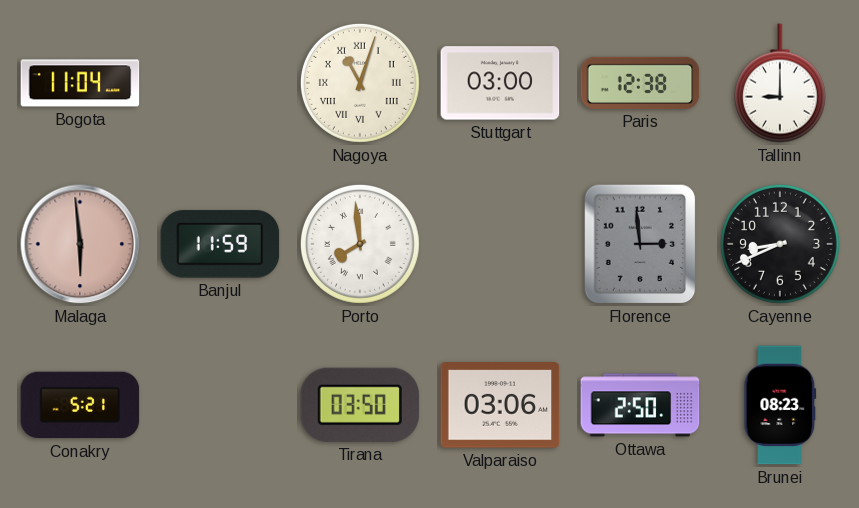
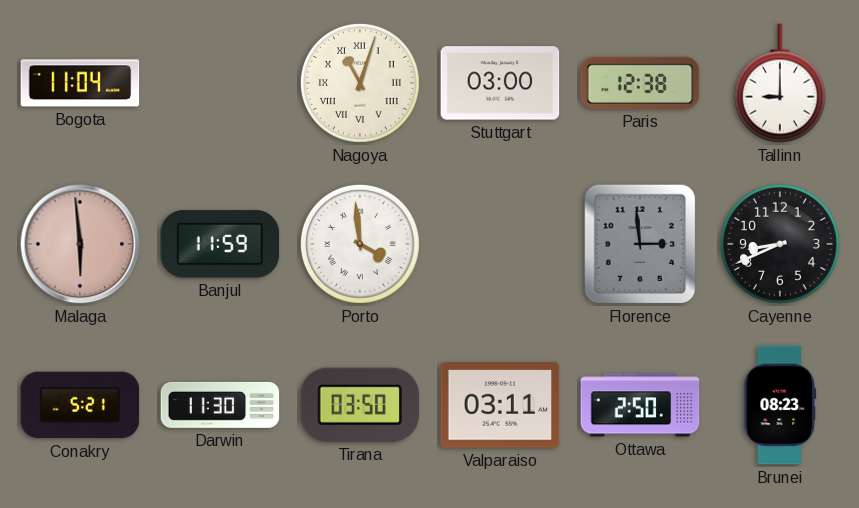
Porto: 7:59 -> 3:59
Darwin: none -> 11:30
Valparaiso: 03:06 -> 03:11
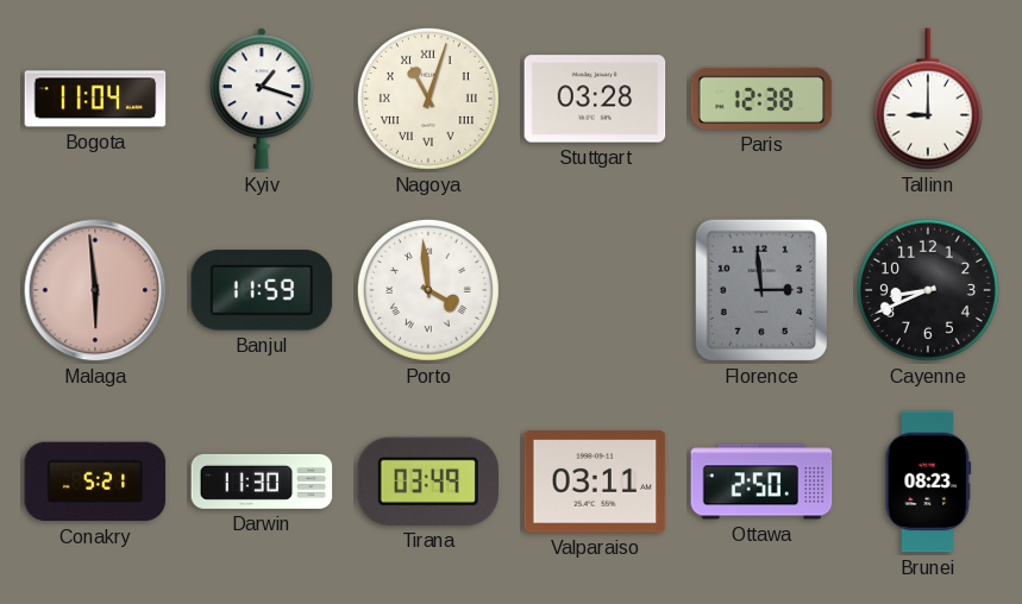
Kyiv: none -> 1:18
Stuttgart: 03:00 -> 03:28
Tirana: 03:50 -> 03:49
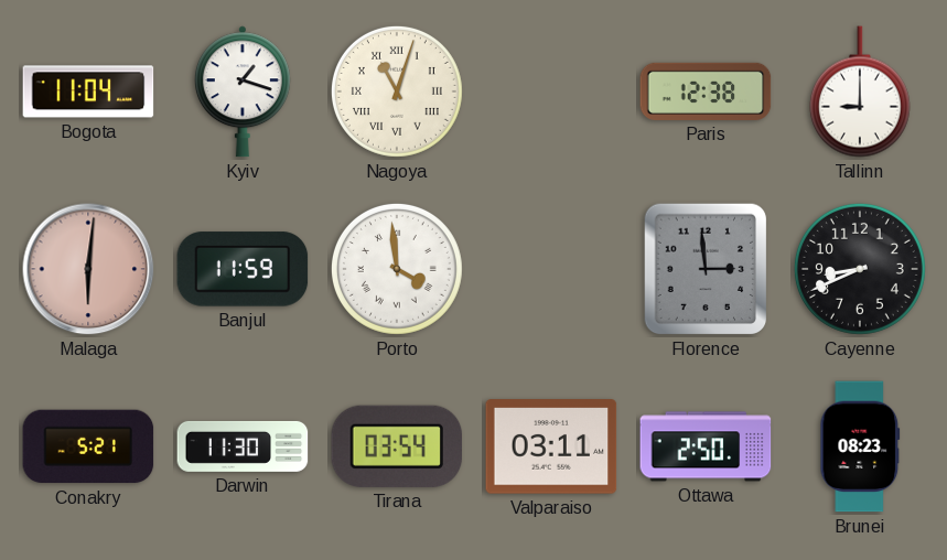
Stuttgart: 03:28 -> none
Malaga: 5:59 -> 6:01
Tirana: 03:49 -> 03:54
